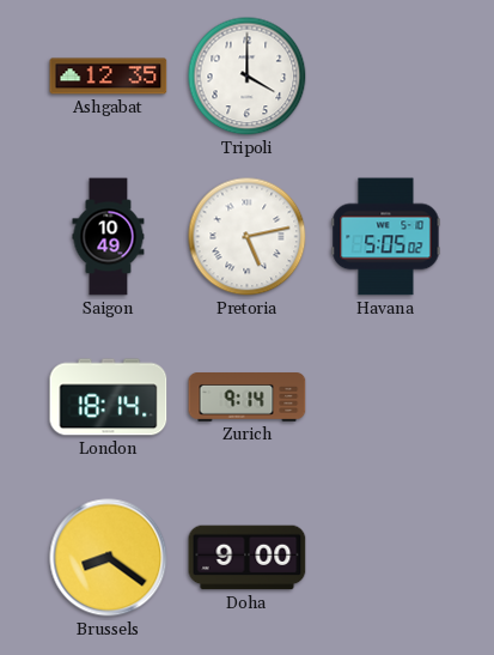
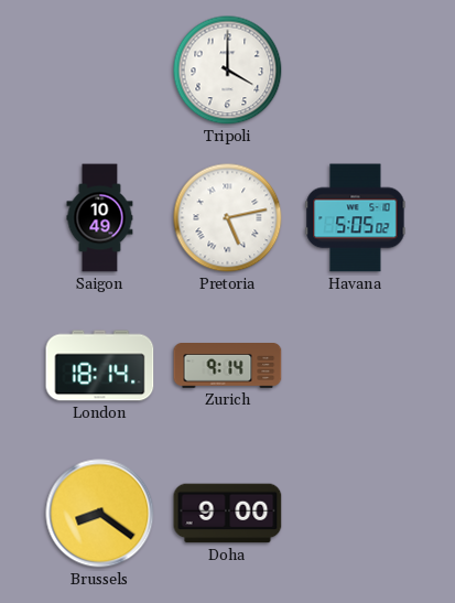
Ashgabat: 12:35 -> none
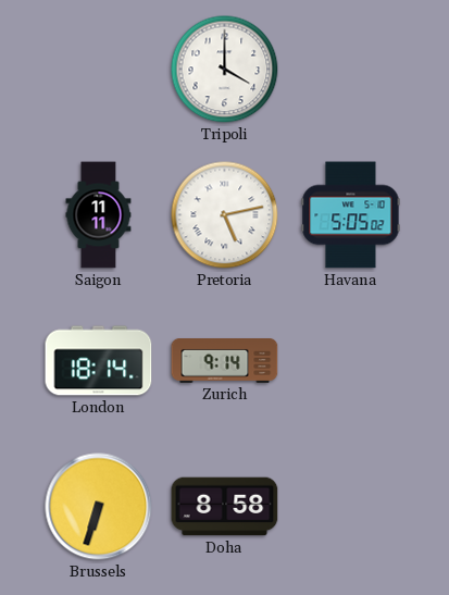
Saigon: 10:49 -> 11:11
Brussels: 8:21 -> 6:33
Doha: 9:00 -> 8:58
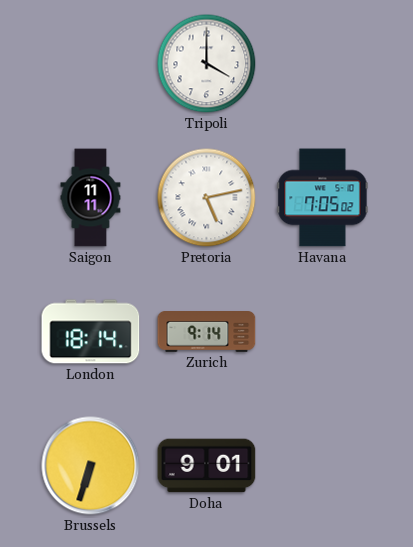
Havana: 5:05 -> 7:05
Doha: 8:58 -> 9:01
